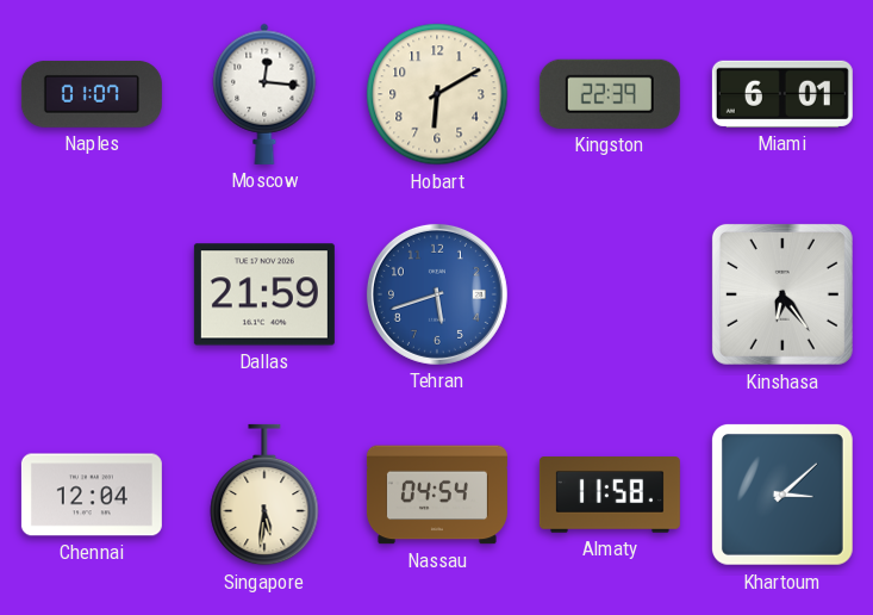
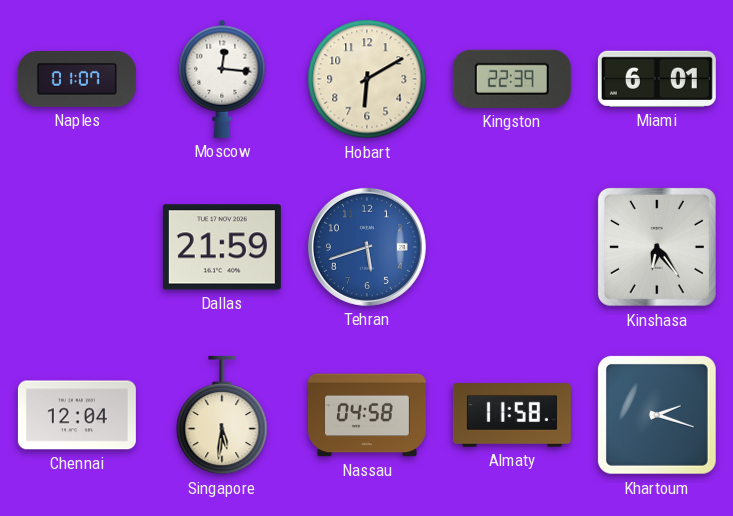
Nassau: 04:54 -> 04:58
Khartoum: 3:08 -> 2:18
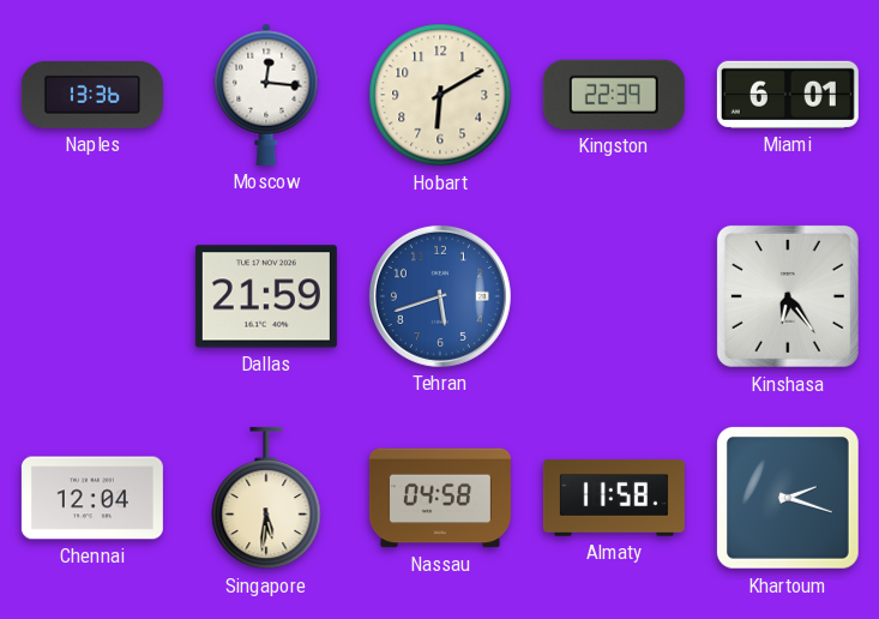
Naples: 01:07 -> 13:36
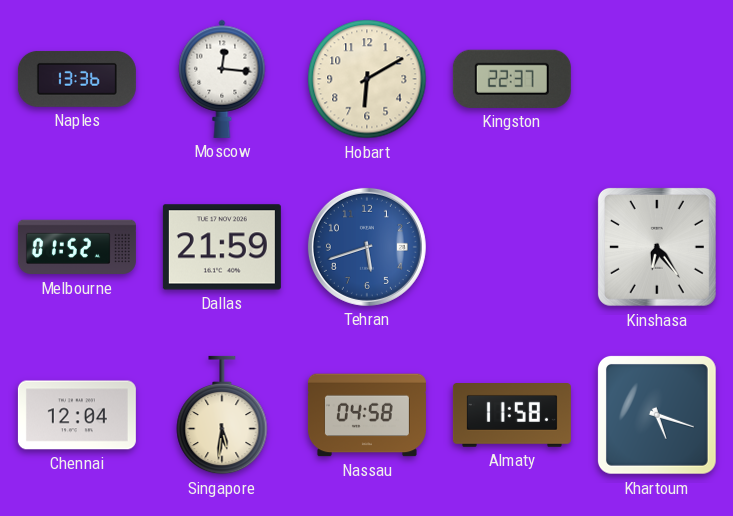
Kingston: 22:39 -> 22:37
Miami: 6:01 -> none
Melbourne: none -> 01:52
Khartoum: 2:18 -> 5:18
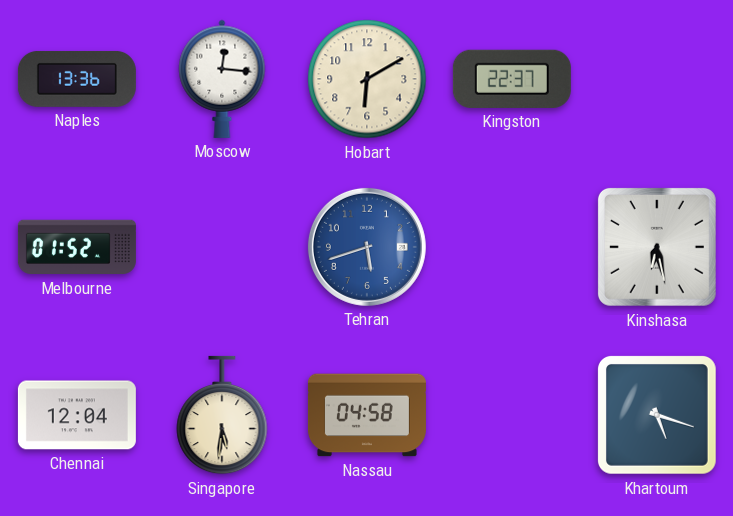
Dallas: 21:59 -> none
Kinshasa: 6:24 -> 6:28
Almaty: 11:58 -> none
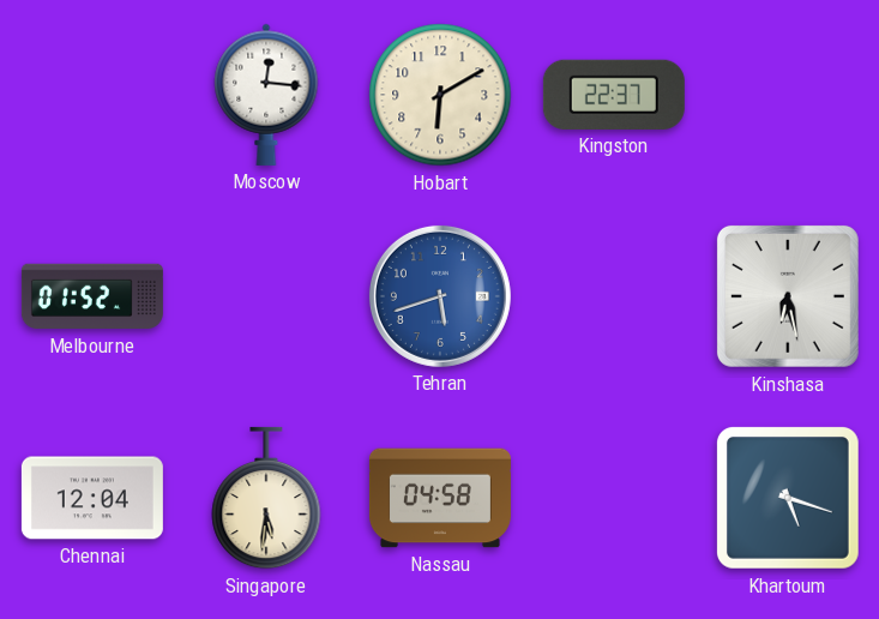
Naples: 13:36 -> none
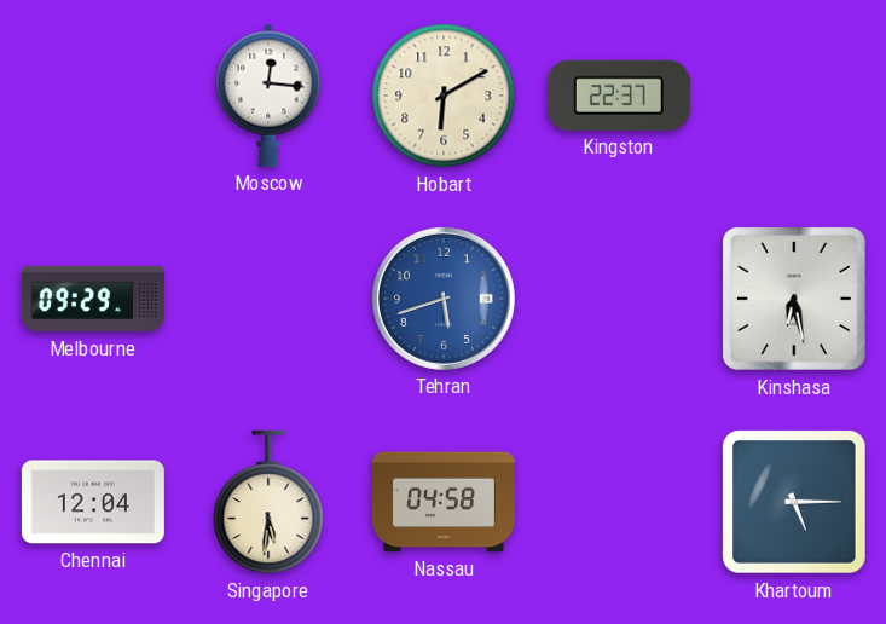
Melbourne: 01:52 -> 09:29
Khartoum: 5:18 -> 5:15
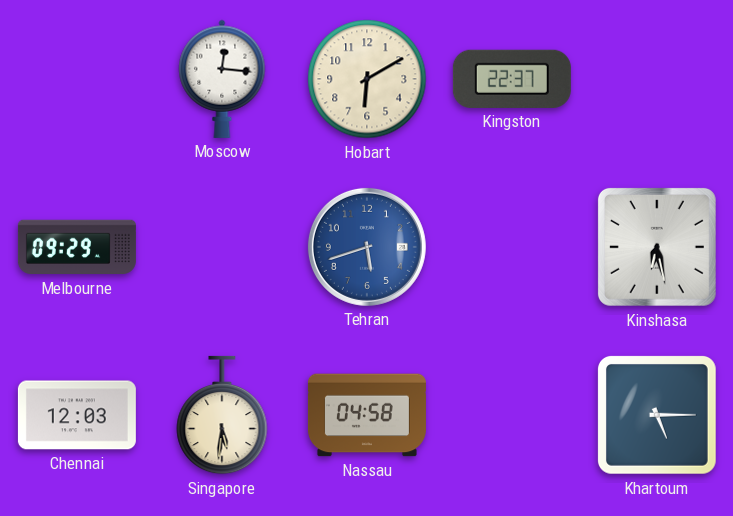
Chennai: 12:04 -> 12:03
